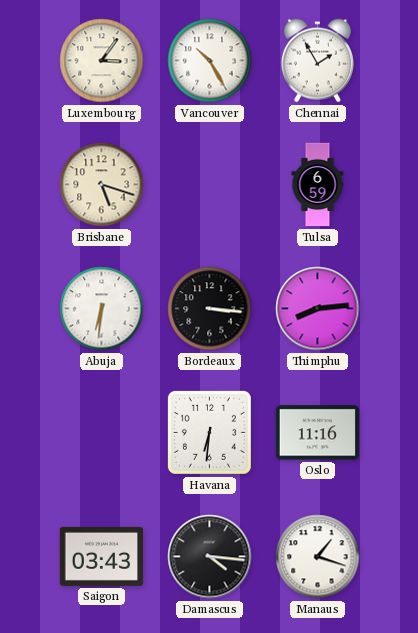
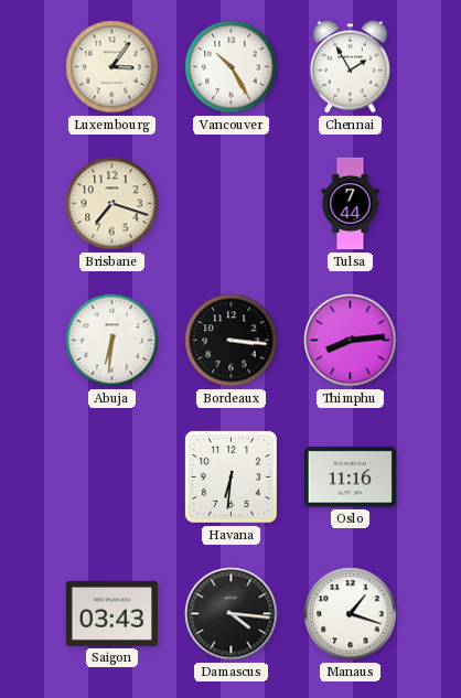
Brisbane: 5:18 -> 7:18
Tulsa: 6:59 -> 7:44
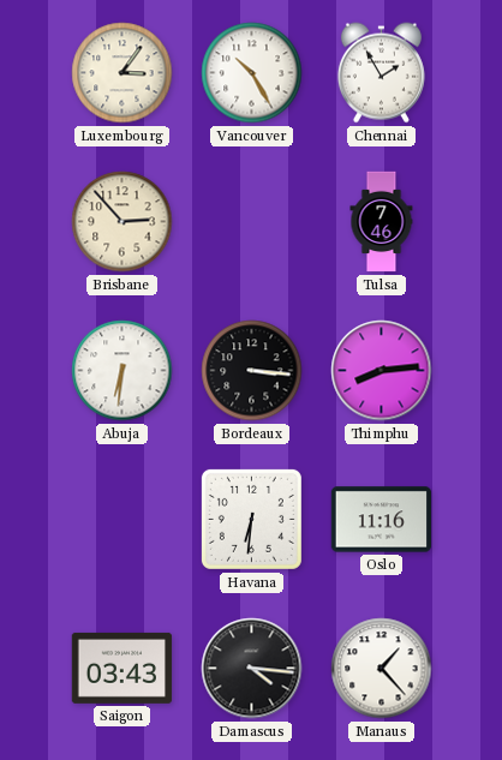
Brisbane: 7:18 -> 2:53
Tulsa: 7:44 -> 7:46
Manaus: 1:18 -> 1:23
